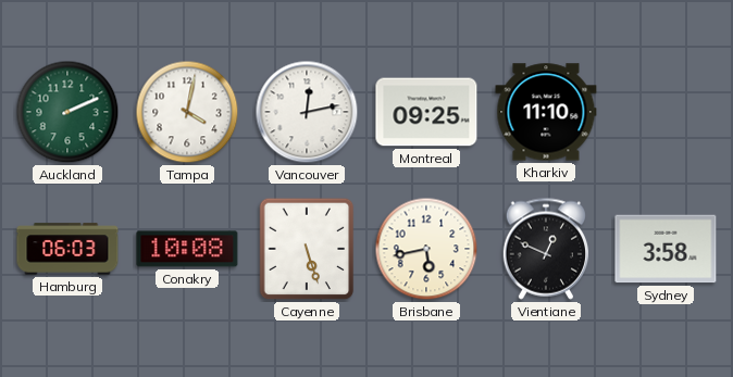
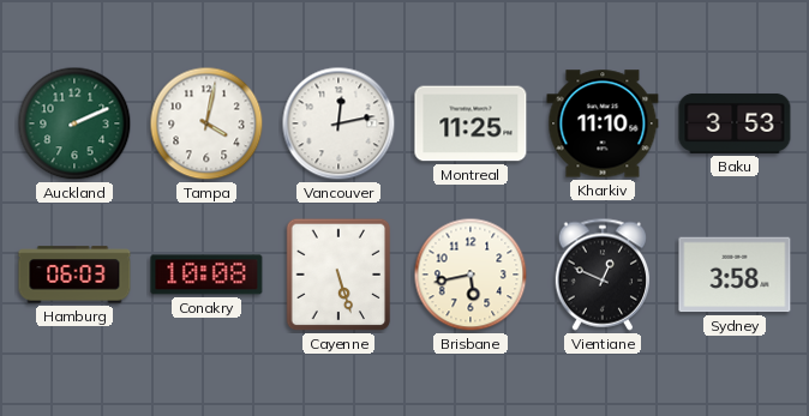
Montreal: 09:25 -> 11:25
Baku: none -> 3:53
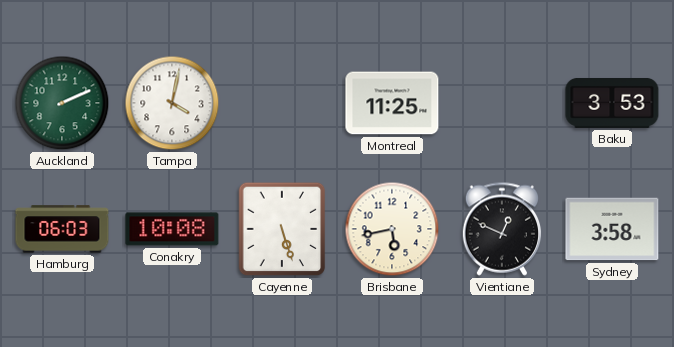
Vancouver: 12:13 -> none
Kharkiv: 11:10 -> none
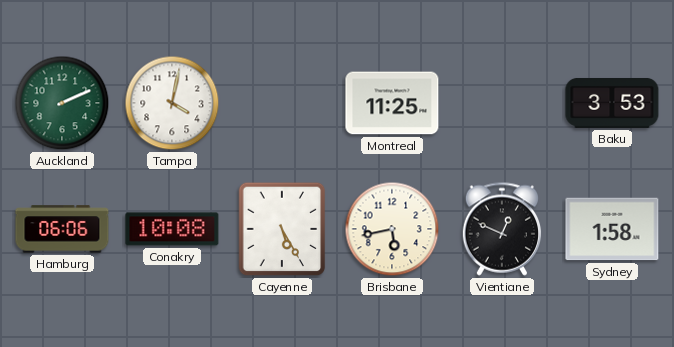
Hamburg: 06:03 -> 06:06
Cayenne: 5:27 -> 5:25
Sydney: 3:58 -> 1:58
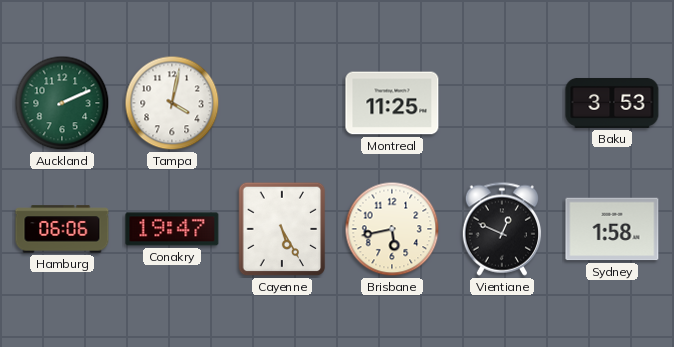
Conakry: 10:08 -> 19:47
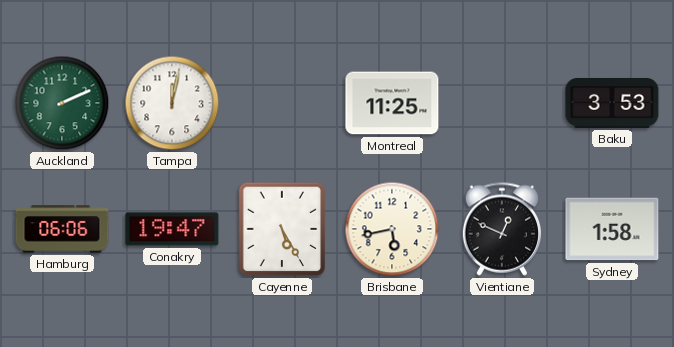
Tampa: 4:02 -> 12:02
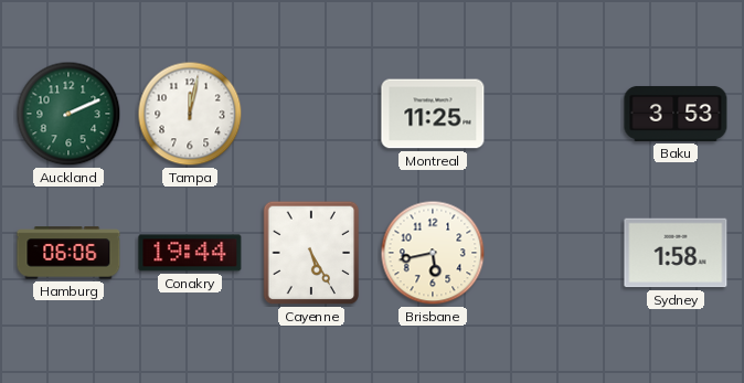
Conakry: 19:47 -> 19:44
Vientiane: 12:49 -> none
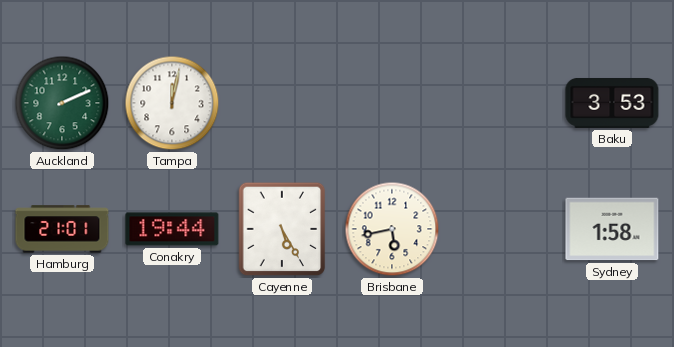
Montreal: 11:25 -> none
Hamburg: 06:06 -> 21:01
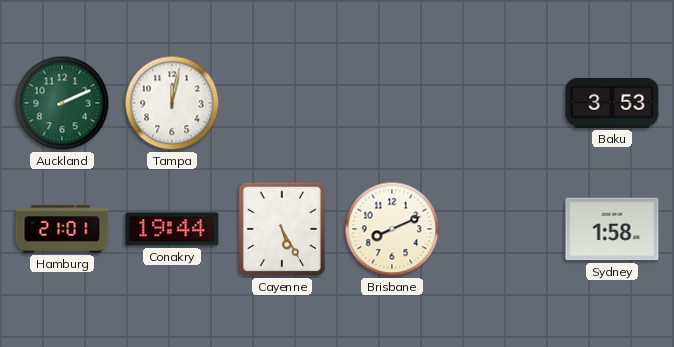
Brisbane: 5:43 -> 8:11
